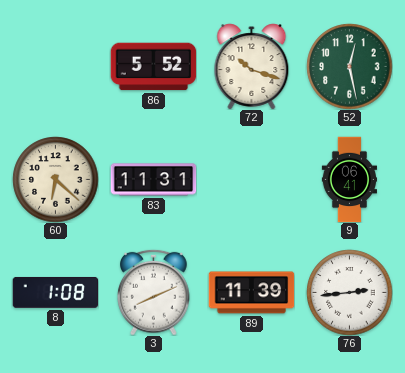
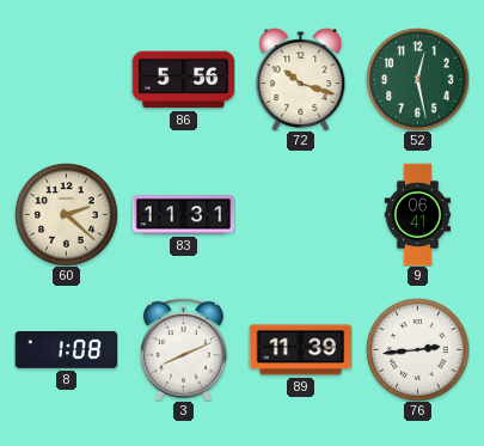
86: 5:52 -> 5:56
60: 6:22 -> 2:22
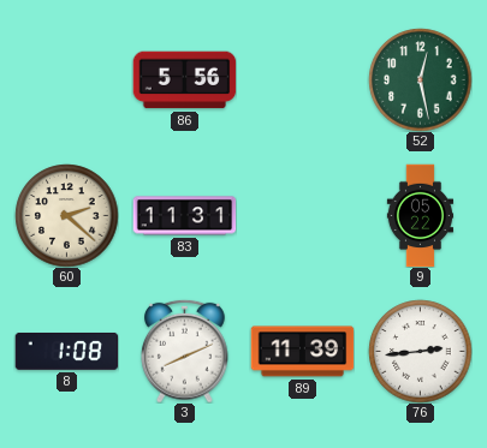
72: 10:18 -> none
9: 06:41 -> 05:22
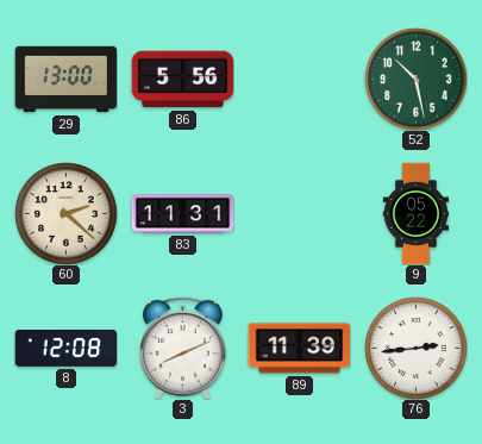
29: none -> 13:00
52: 12:28 -> 10:28
8: 1:08 -> 12:08
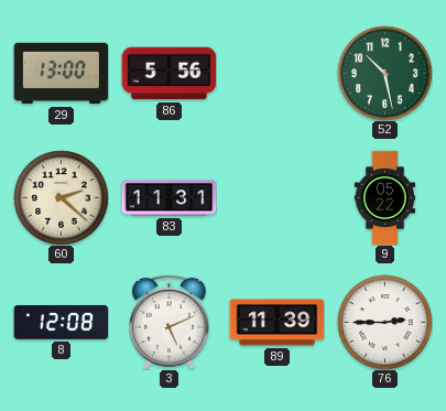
3: 8:11 -> 5:11
76: 2:44 -> 2:45
